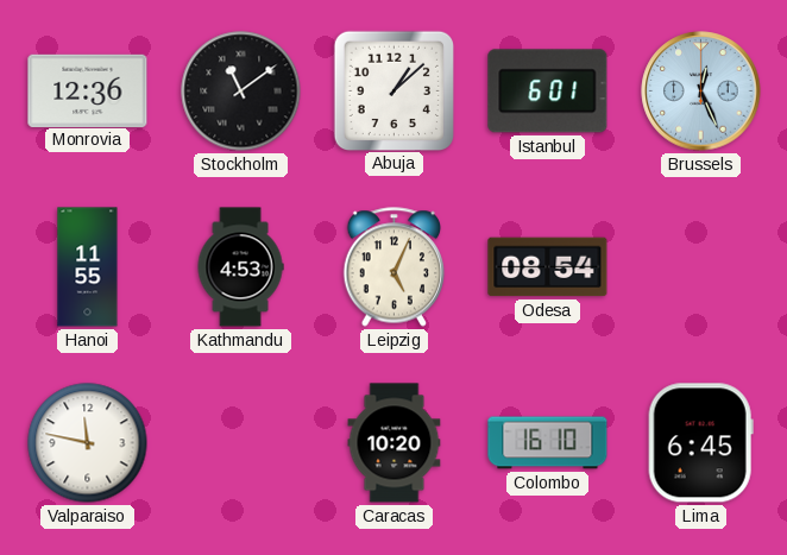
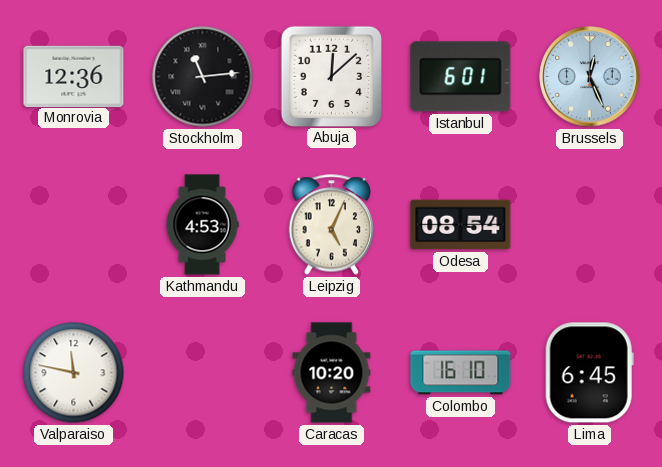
Stockholm: 11:09 -> 11:14
Abuja: 1:08 -> 12:08
Hanoi: 11:55 -> none
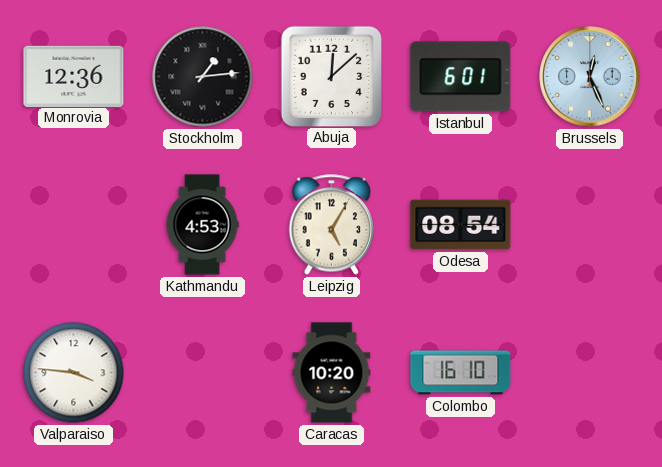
Stockholm: 11:14 -> 1:14
Leipzig: 5:04 -> 5:05
Valparaiso: 11:47 -> 3:46
Lima: 6:45 -> none
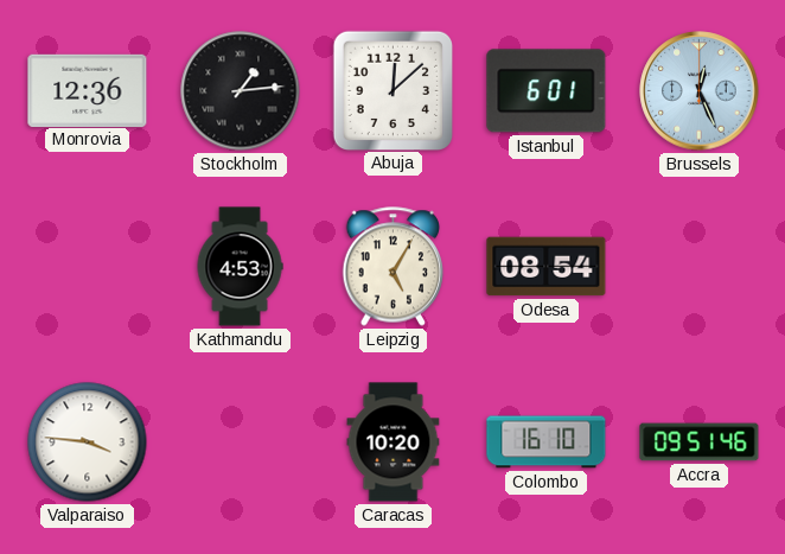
Accra: none -> 09:51
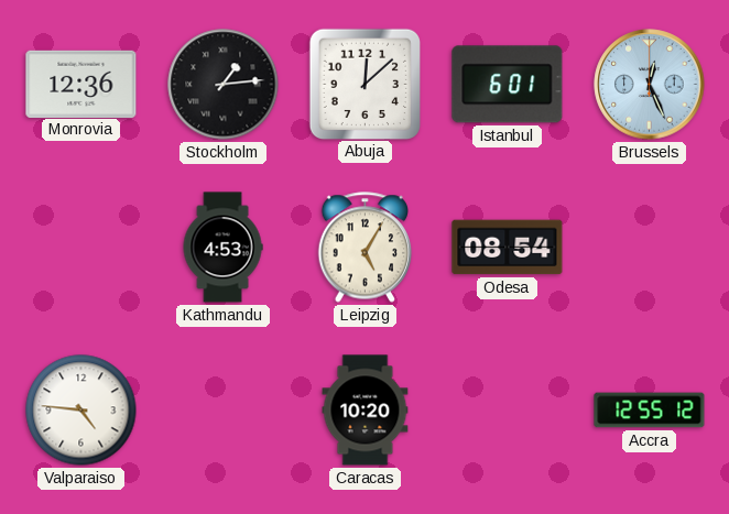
Valparaiso: 3:46 -> 4:46
Colombo: 16:10 -> none
Accra: 09:51 -> 12:55
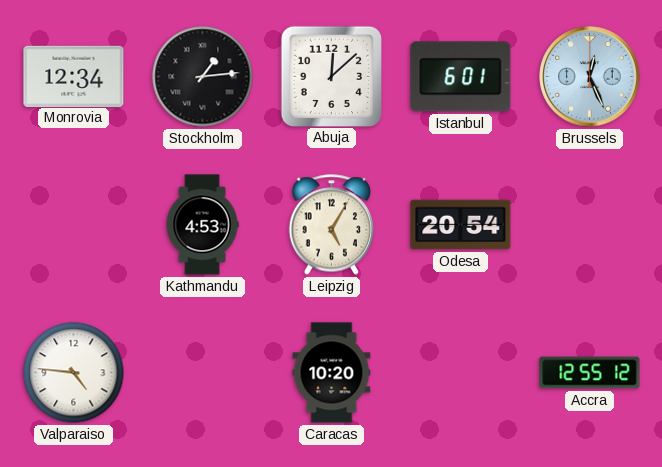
Monrovia: 12:36 -> 12:34
Odesa: 08:54 -> 20:54
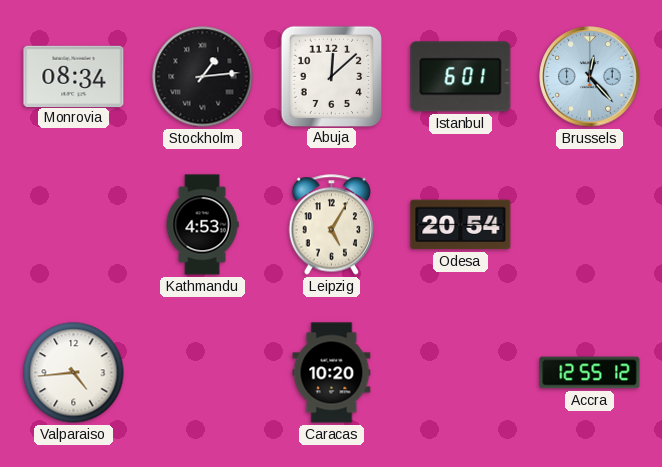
Monrovia: 12:34 -> 08:34
Brussels: 12:26 -> 12:23
Valparaiso: 4:46 -> 4:44
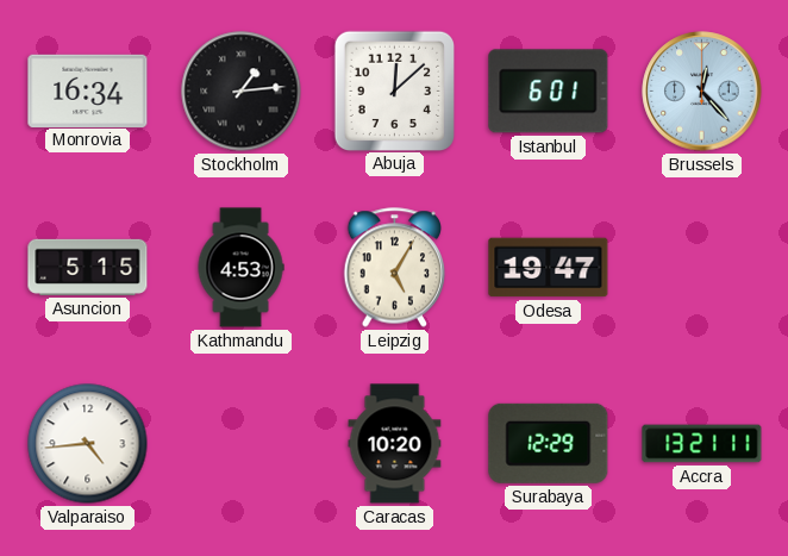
Monrovia: 08:34 -> 16:34
Asuncion: none -> 5:15
Odesa: 20:54 -> 19:47
Surabaya: none -> 12:29
Accra: 12:55 -> 13:21
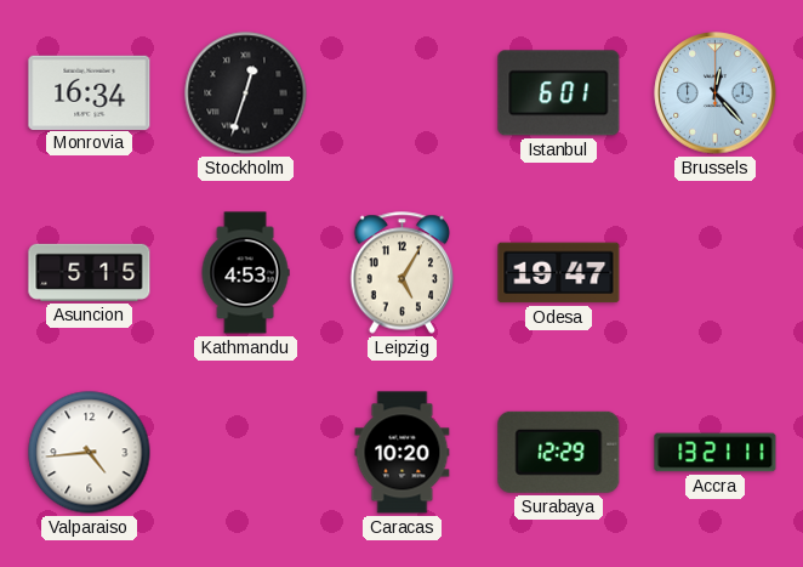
Stockholm: 1:14 -> 12:33
Abuja: 12:08 -> none
